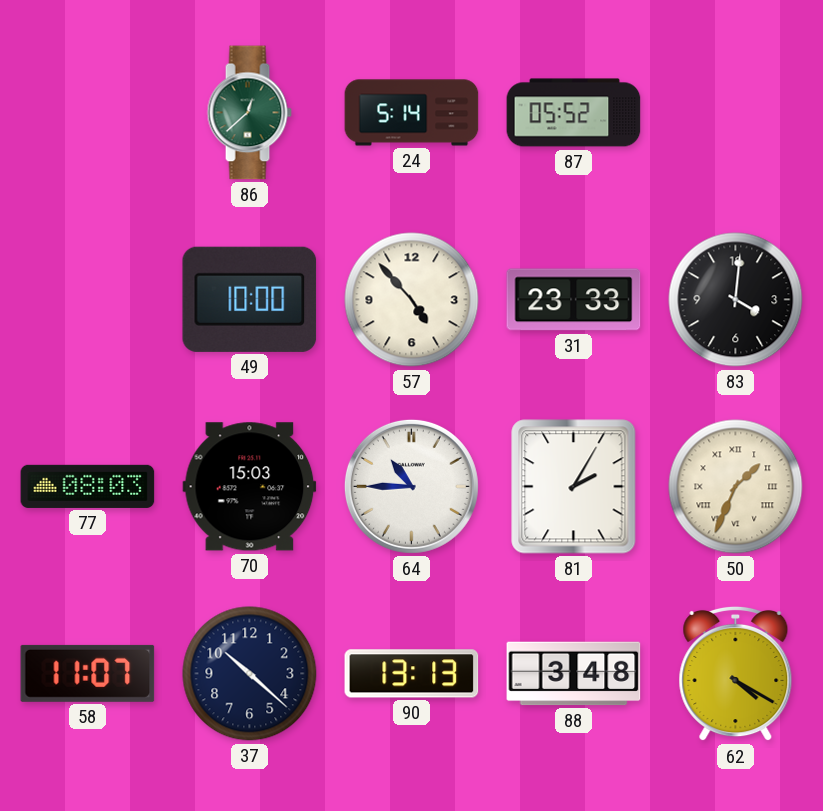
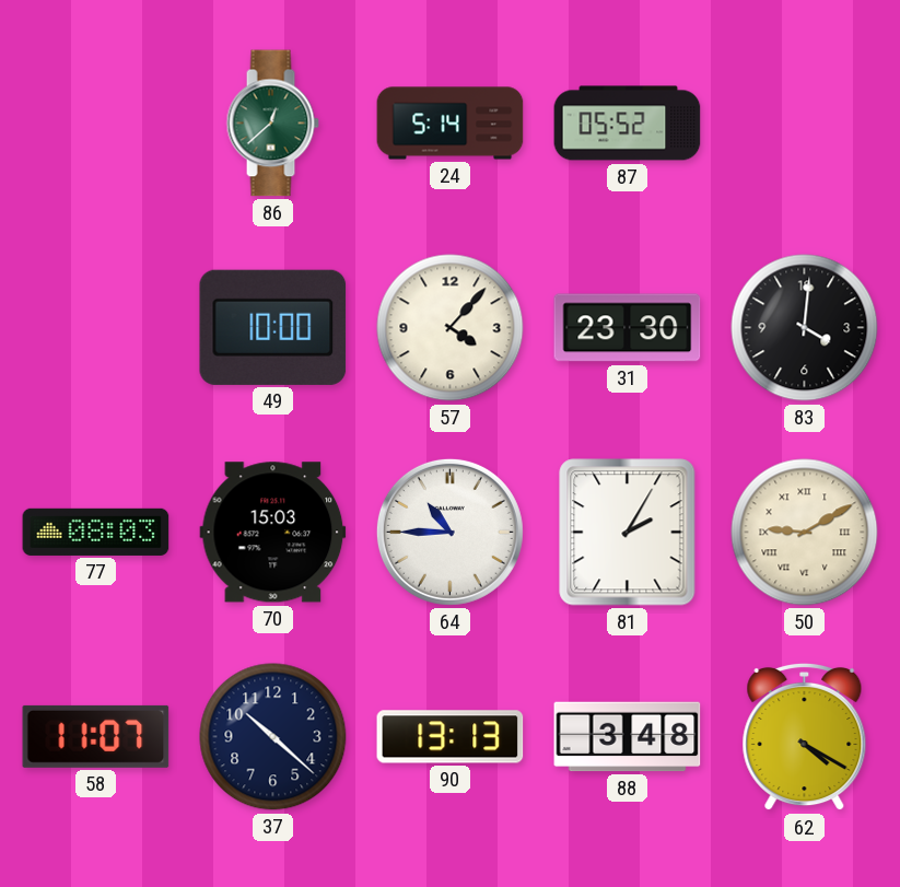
57: 4:53 -> 4:07
31: 23:33 -> 23:30
50: 1:34 -> 9:10
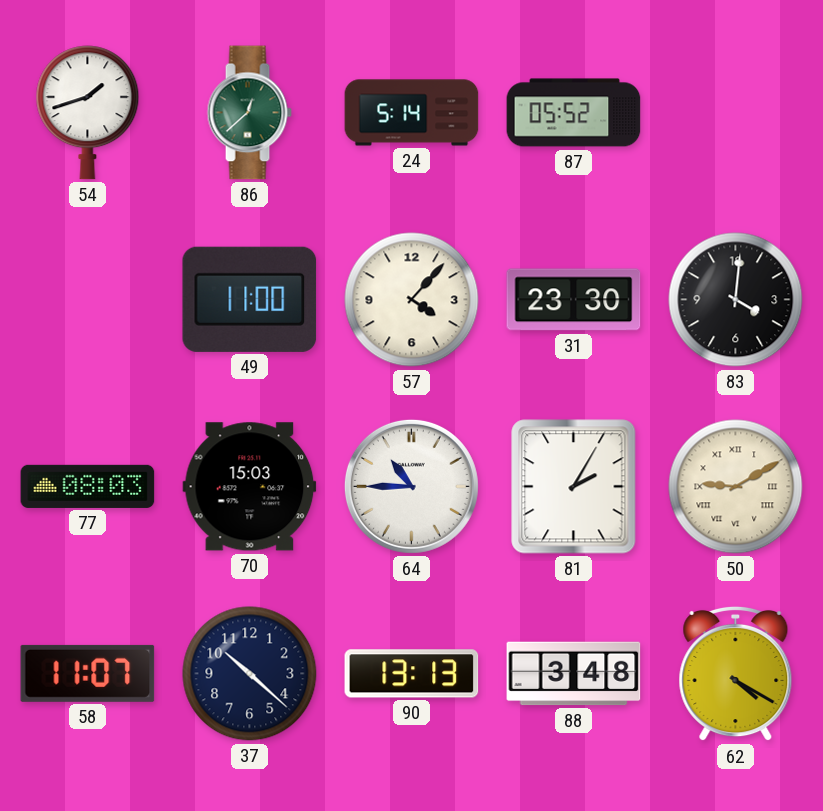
54: none -> 1:42
49: 10:00 -> 11:00
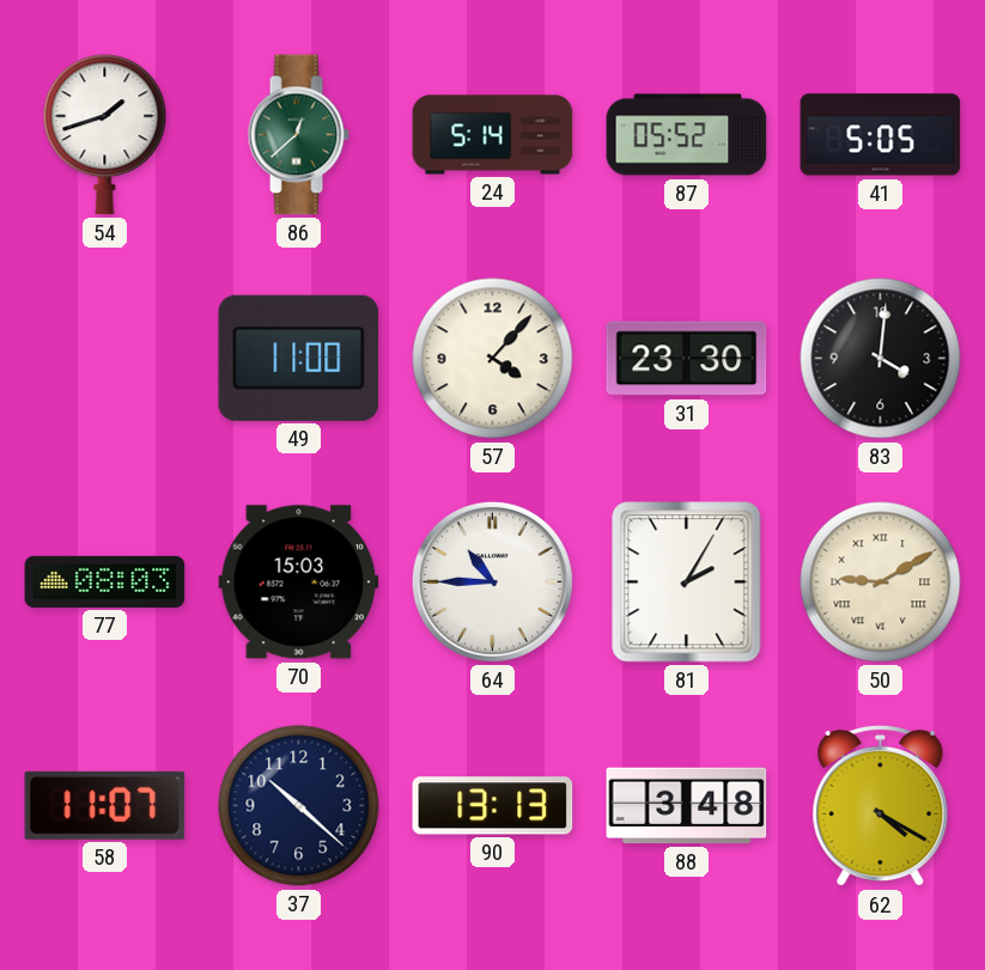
41: none -> 5:05
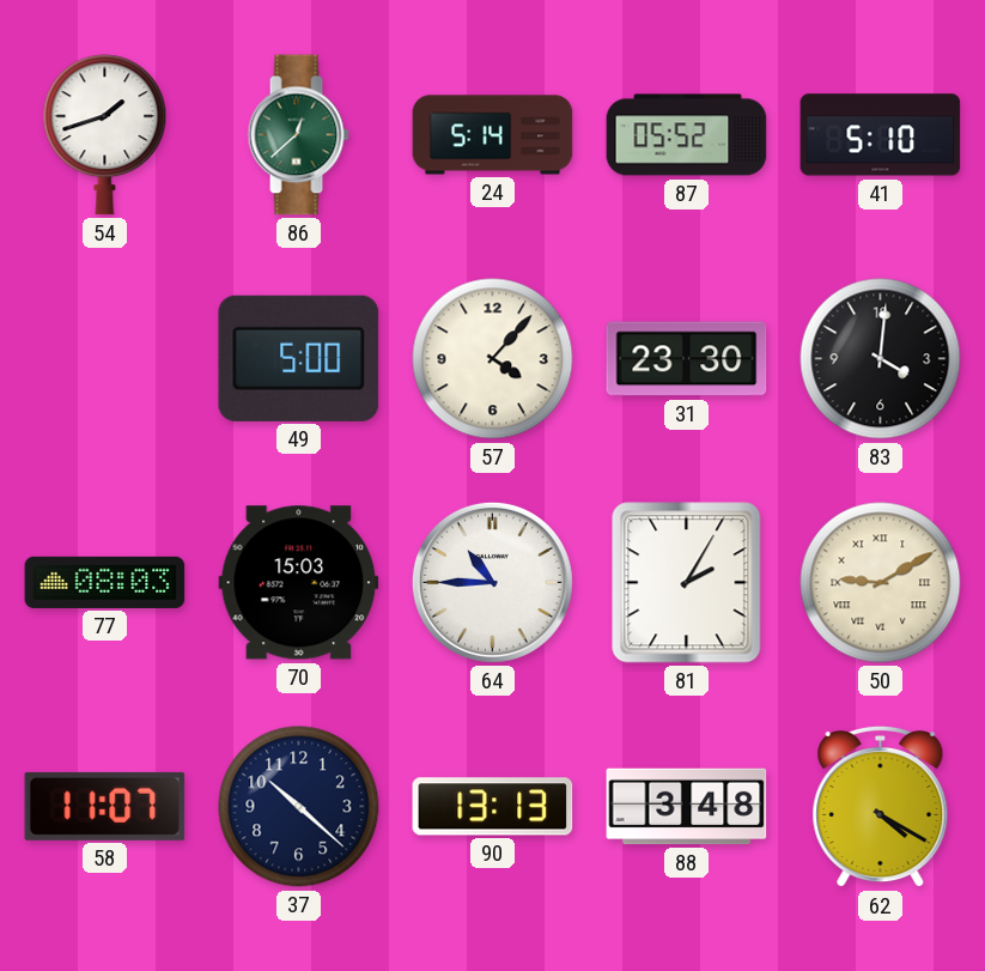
41: 5:05 -> 5:10
49: 11:00 -> 5:00
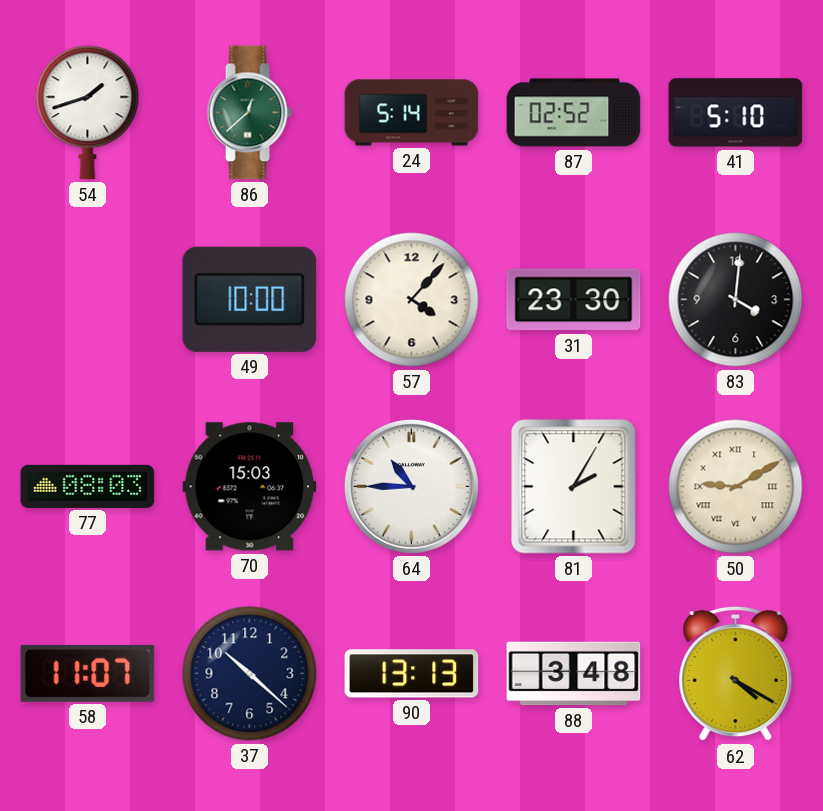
87: 05:52 -> 02:52
49: 5:00 -> 10:00
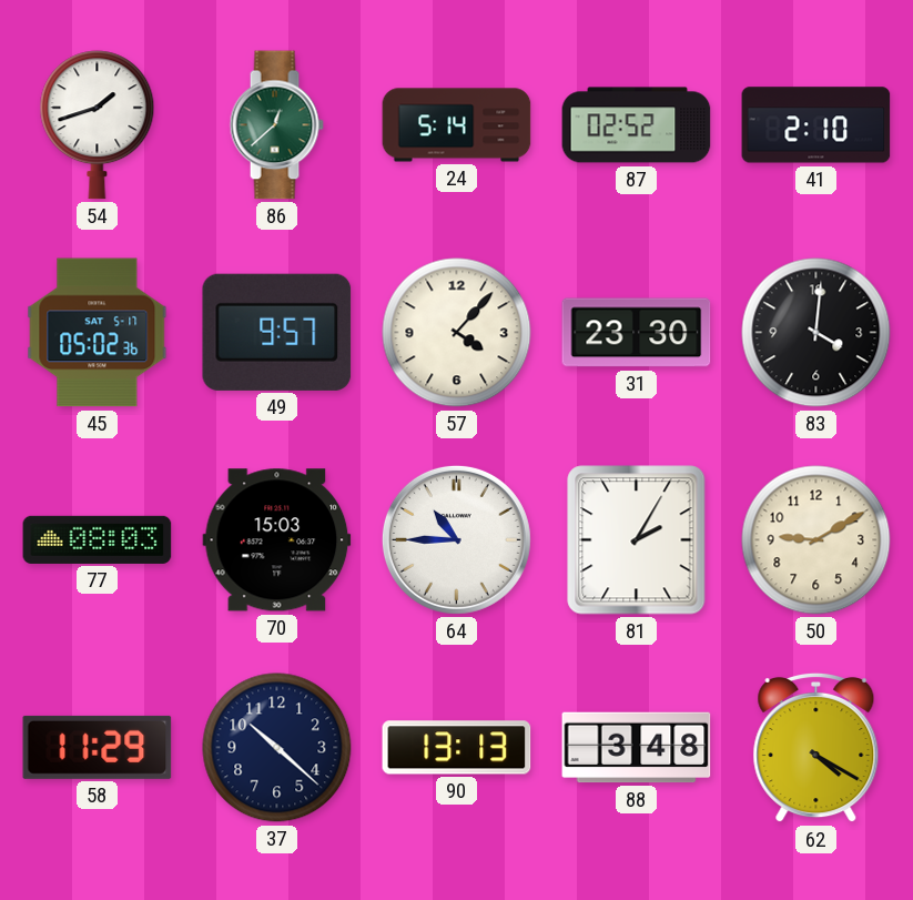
41: 5:10 -> 2:10
45: none -> 05:02
49: 10:00 -> 9:57
50 numerals: Roman -> Arabic
58: 11:07 -> 11:29
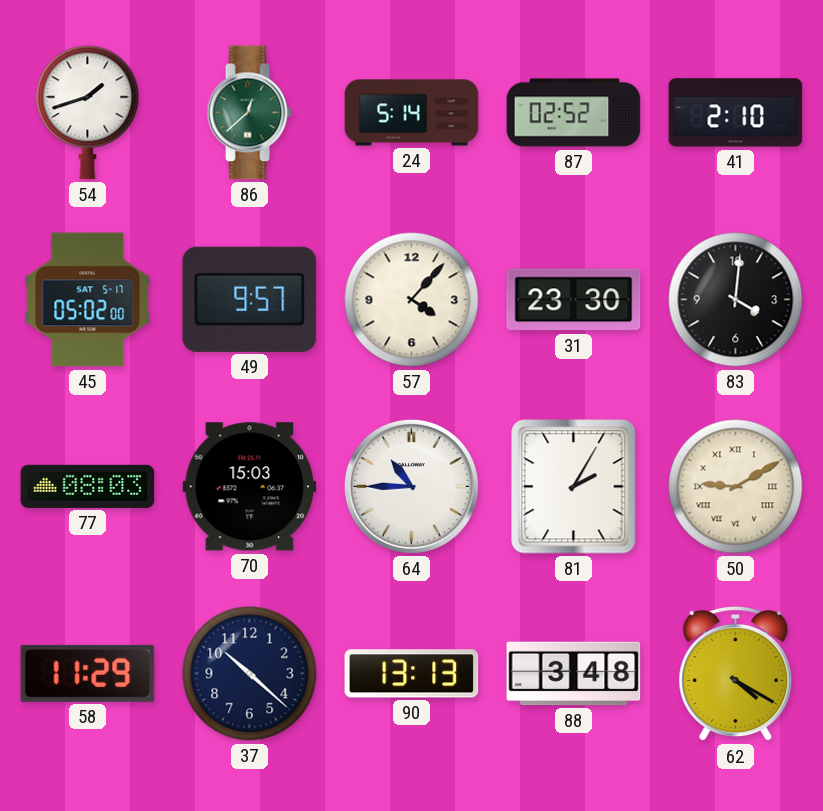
45: 05:02:36 -> 05:02:00
50 numerals: Arabic -> Roman
